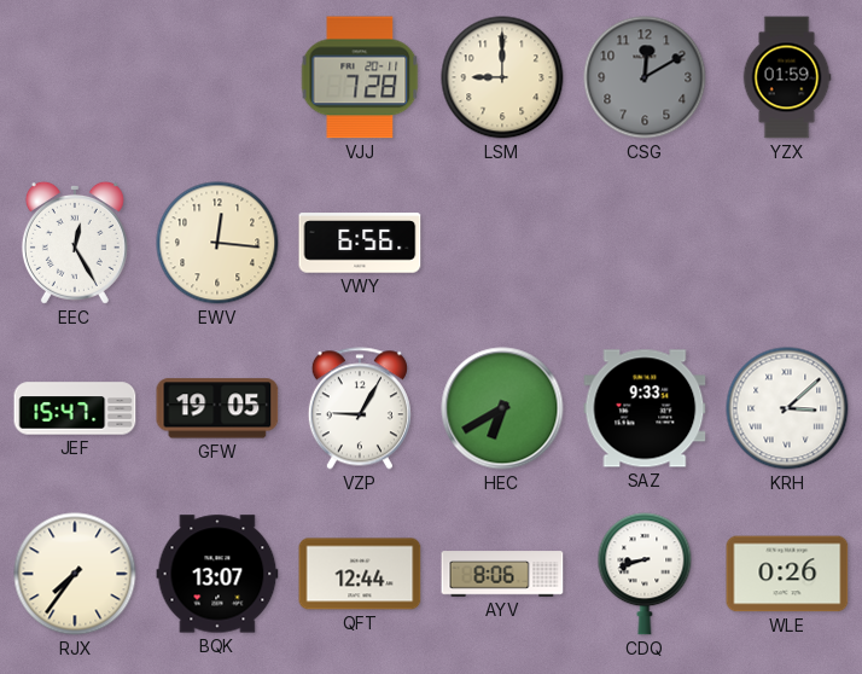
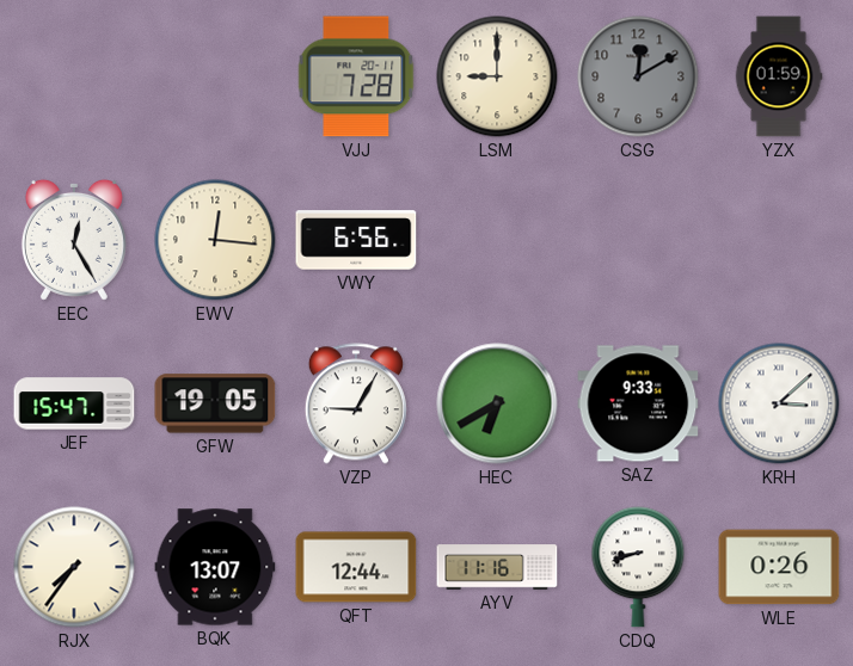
AYV: 8:06 -> 11:16
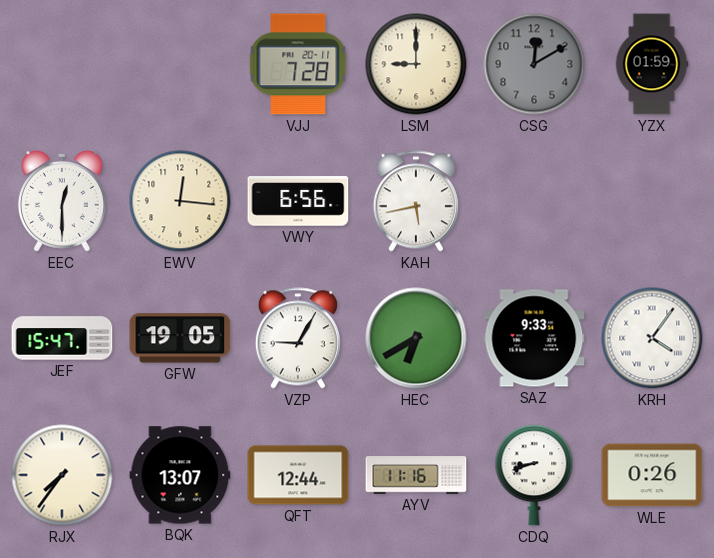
EEC: 12:25 -> 12:30
KAH: none -> 5:43
KRH: 3:08 -> 4:06
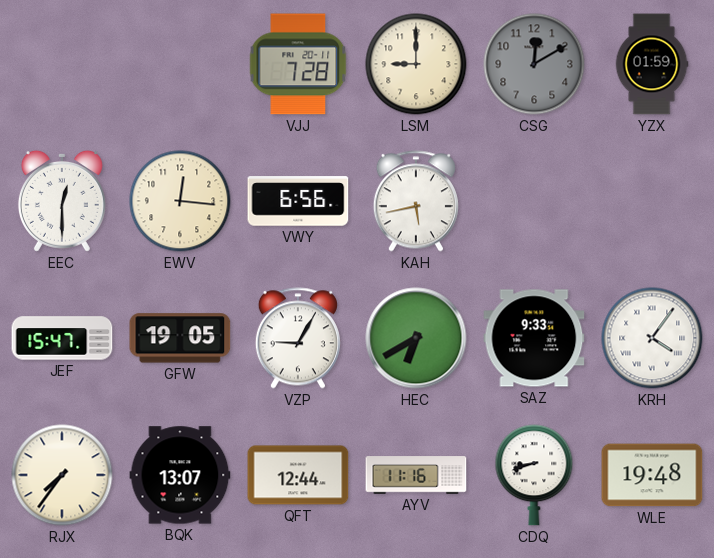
WLE: 0:26 -> 19:48
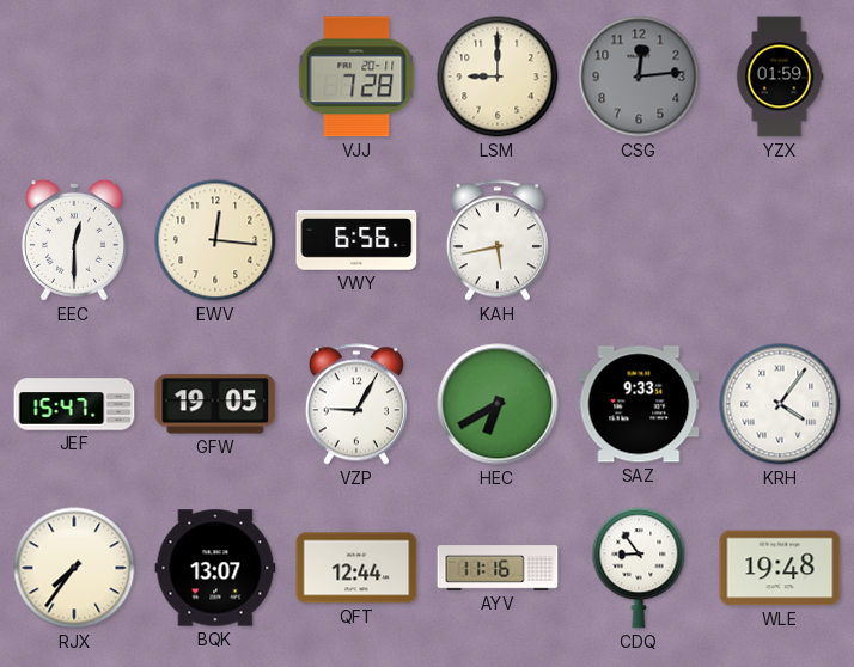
CSG: 12:10 -> 12:14
CDQ: 8:42 -> 8:54
